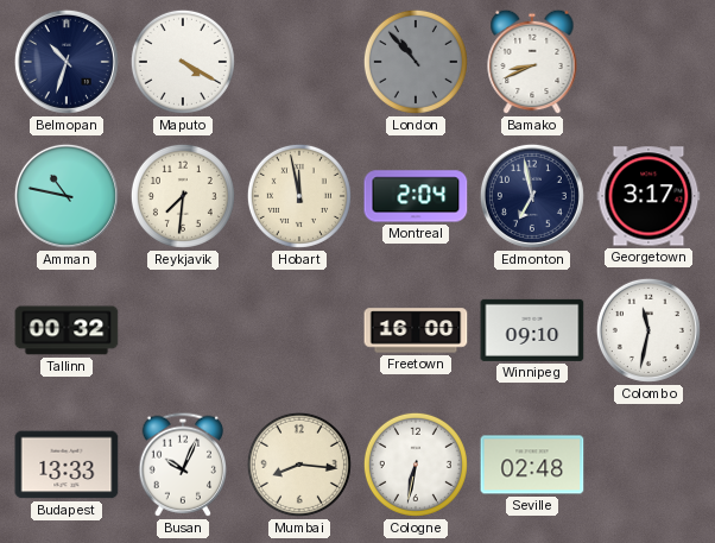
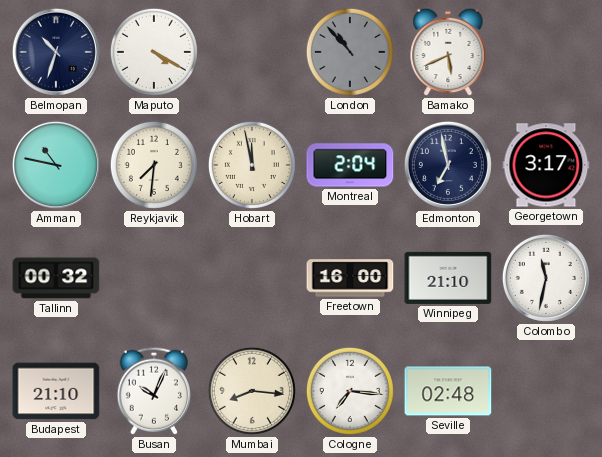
Bamako: 8:41 -> 5:41
Winnipeg: 09:10 -> 21:10
Budapest: 13:33 -> 21:10
Cologne: 6:32 -> 7:16
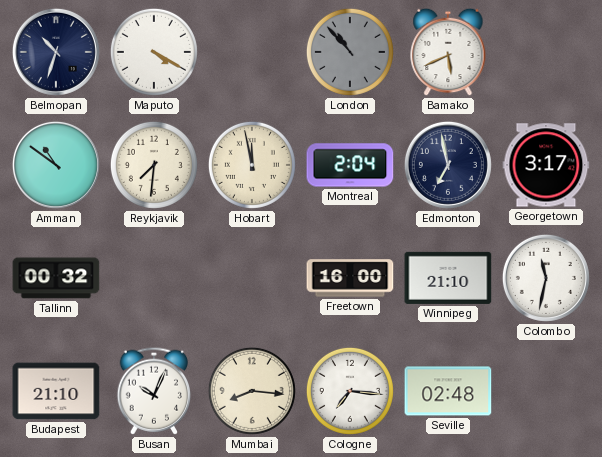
Amman: 10:47 -> 10:51
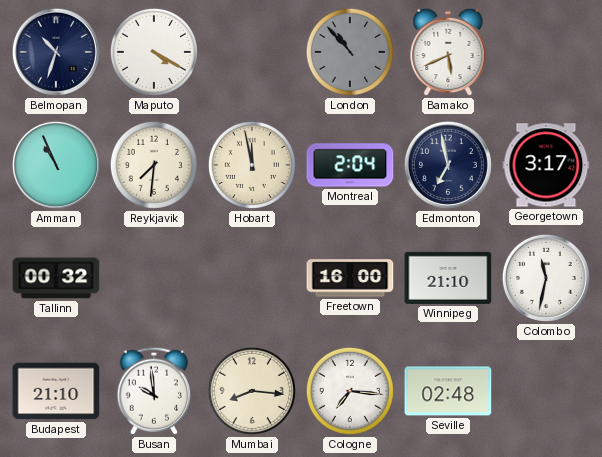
Amman: 10:51 -> 10:56
Busan: 10:04 -> 9:59
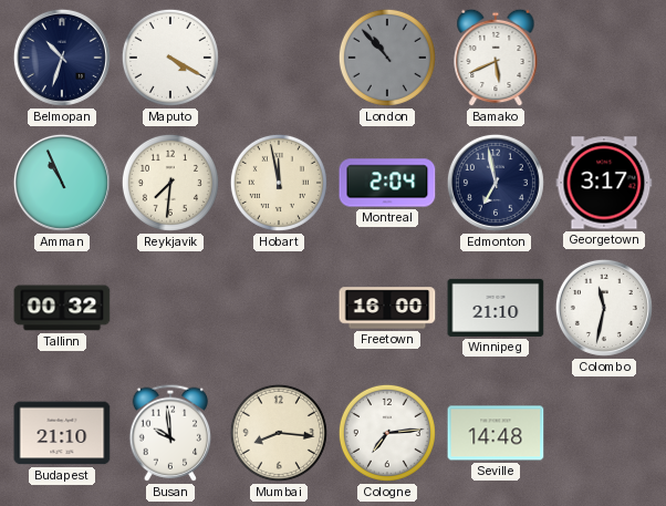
Cologne: 7:16 -> 7:14
Seville: 02:48 -> 14:48
